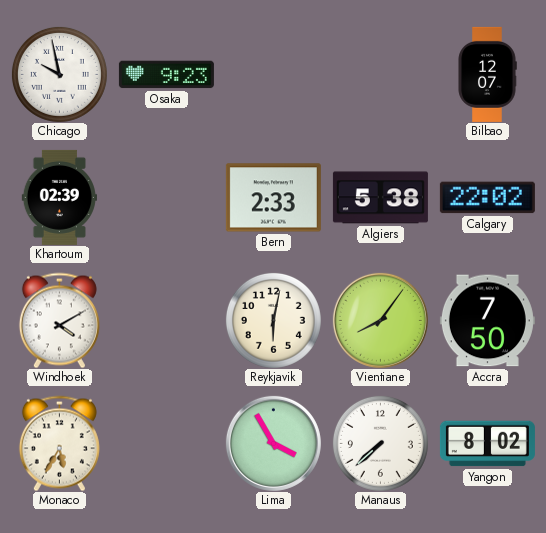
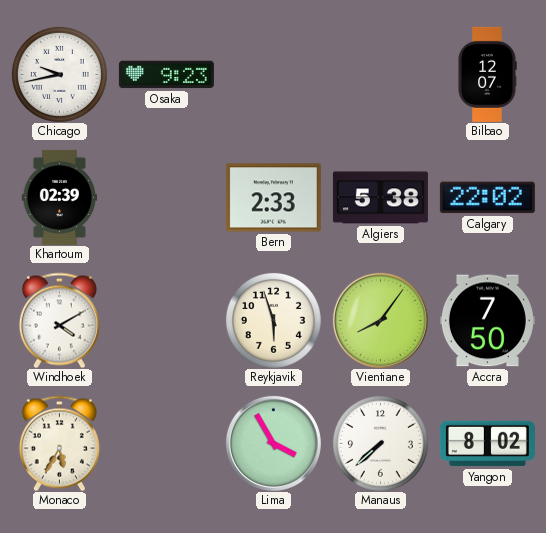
Chicago: 9:58 -> 9:43
Reykjavik: 6:02 -> 5:57
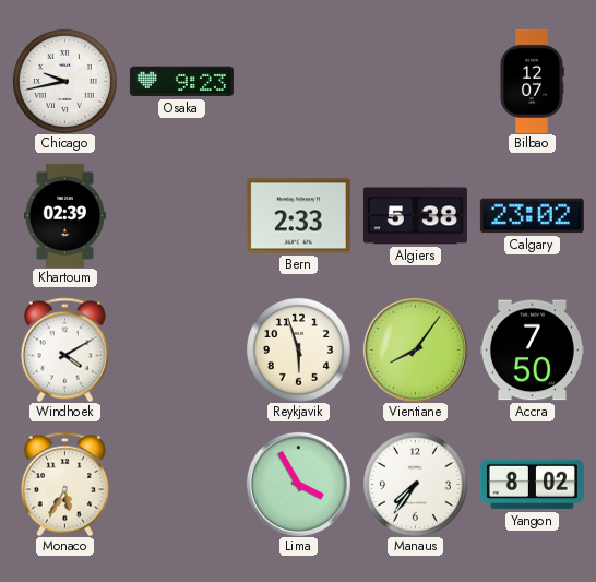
Calgary: 22:02 -> 23:02
Manaus: 7:38 -> 7:36
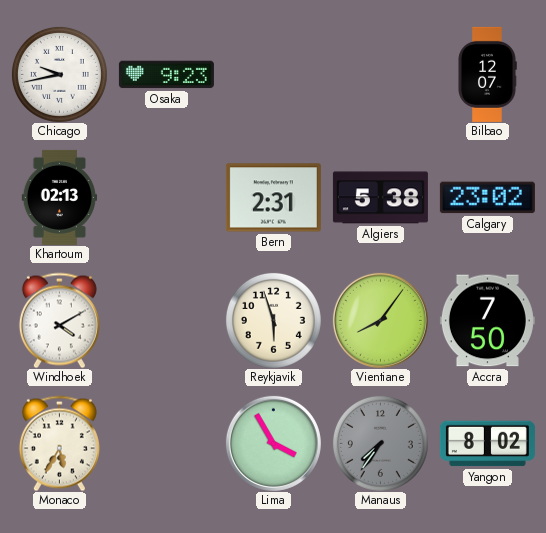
Khartoum: 02:39 -> 02:13
Bern: 2:33 -> 2:31
Manaus dial: white -> grey
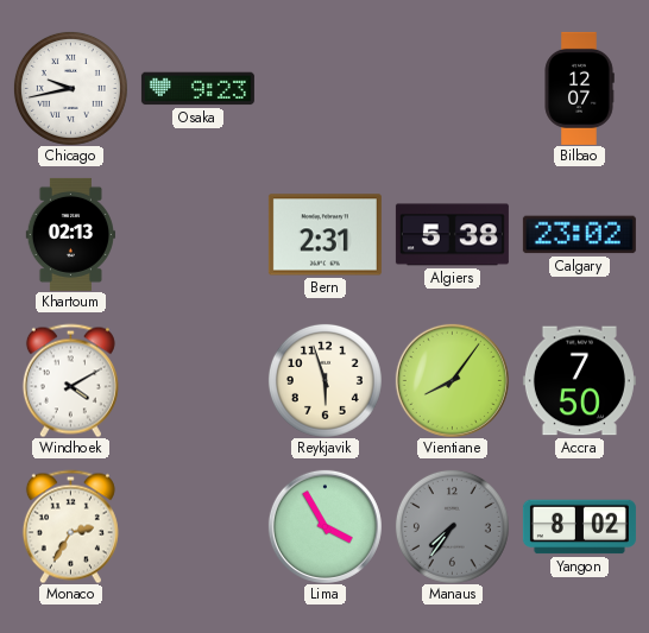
Monaco: 5:35 -> 2:35
